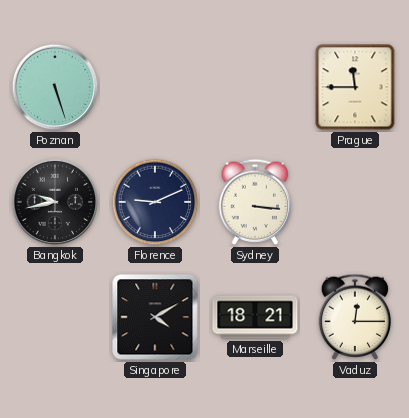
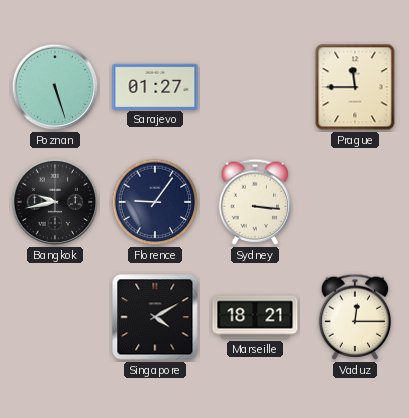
Sarajevo: none -> 01:27
Florence: 9:11 -> 9:06
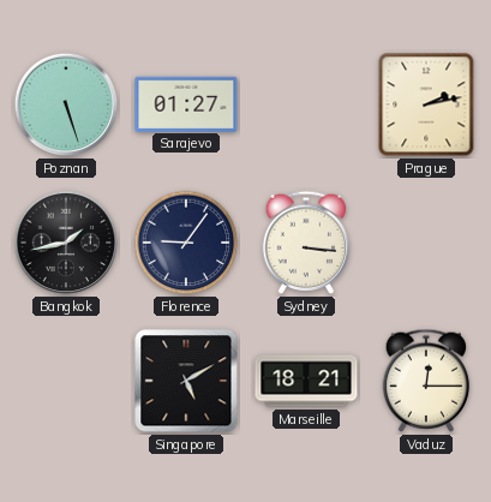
Prague: 11:45 -> 2:13
Bangkok: 9:43 -> 1:43
Singapore: 4:10 -> 5:10
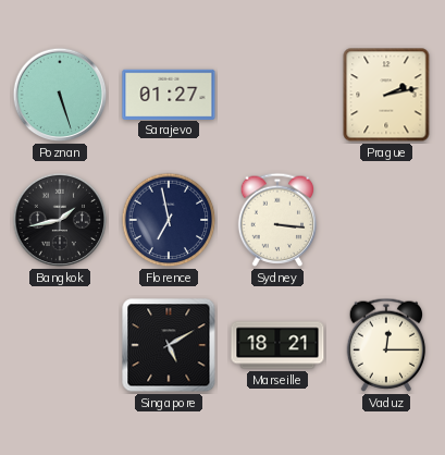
Florence: 9:06 -> 6:58
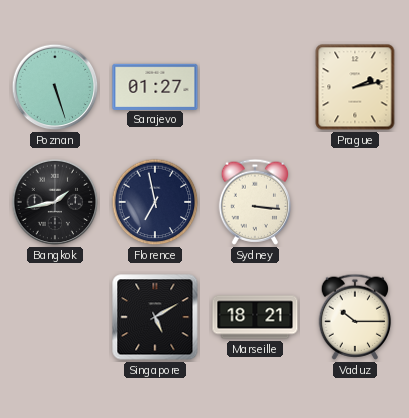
Vaduz: 12:15 -> 10:15
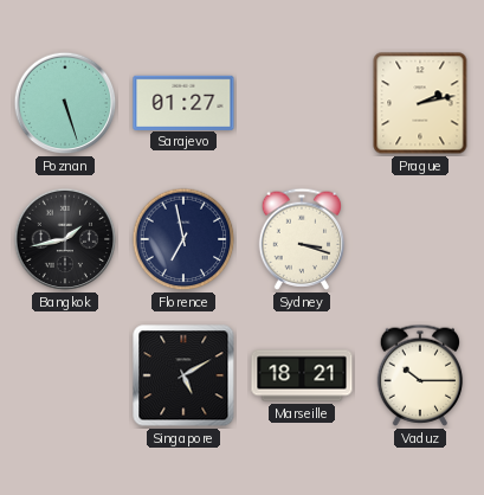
Sydney: 3:16 -> 3:18
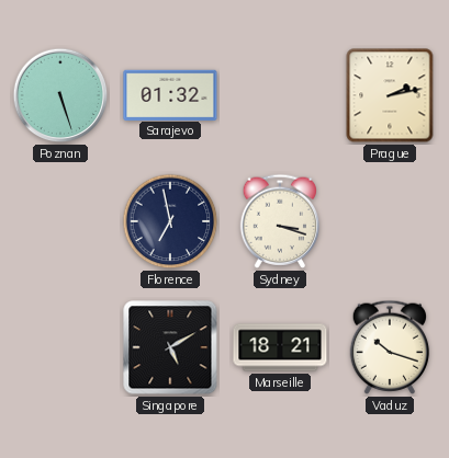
Sarajevo: 01:27 -> 01:32
Bangkok: 1:43 -> none
Vaduz: 10:15 -> 10:18
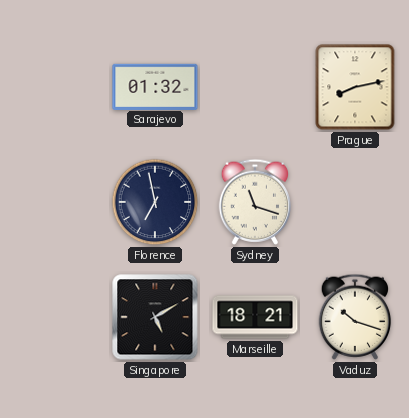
Poznan: 5:27 -> none
Prague: 2:13 -> 8:13
Sydney: 3:18 -> 11:18
